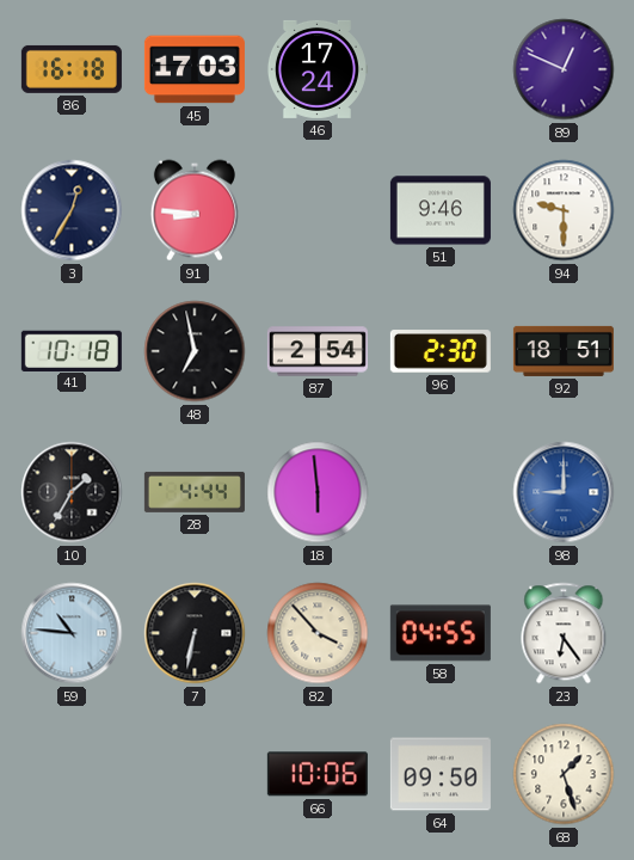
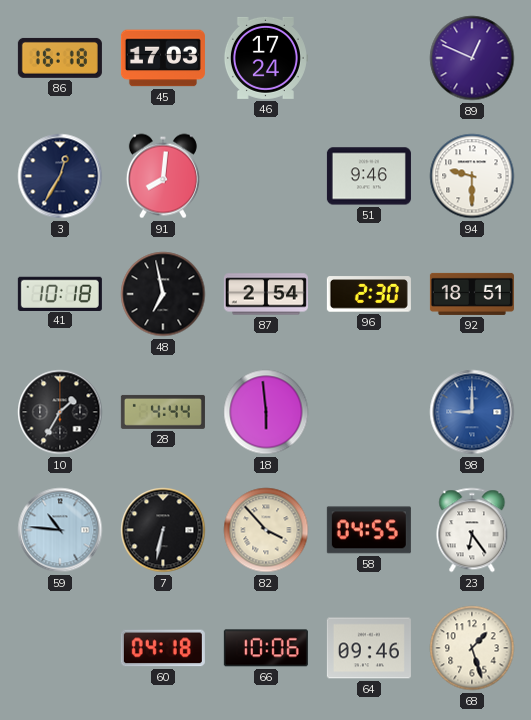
91: 8:46 -> 8:01
60: none -> 04:18
64: 09:50 -> 09:46
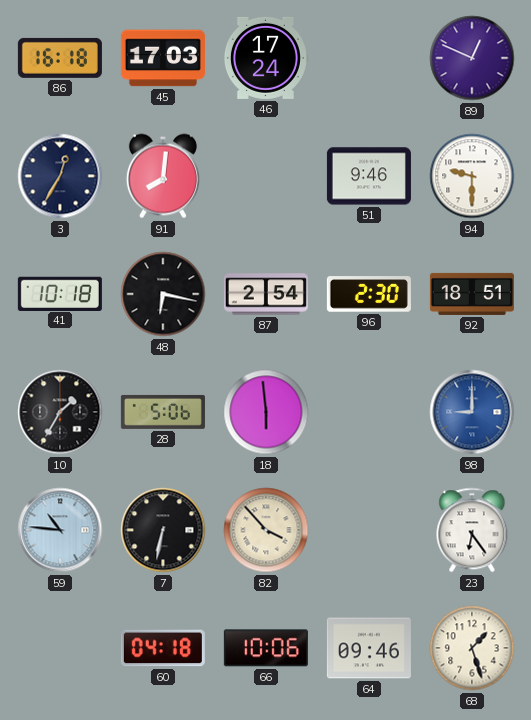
48: 6:58 -> 6:17
28: 4:44 -> 5:06
58: 04:55 -> none
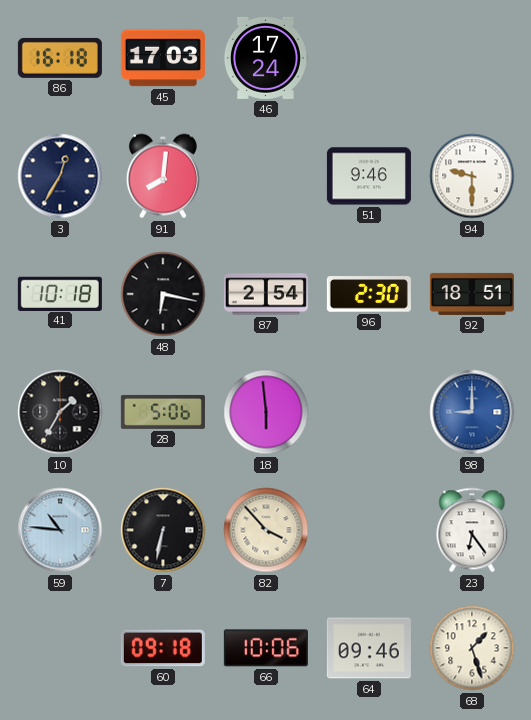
89: 12:49 -> none
60: 04:18 -> 09:18
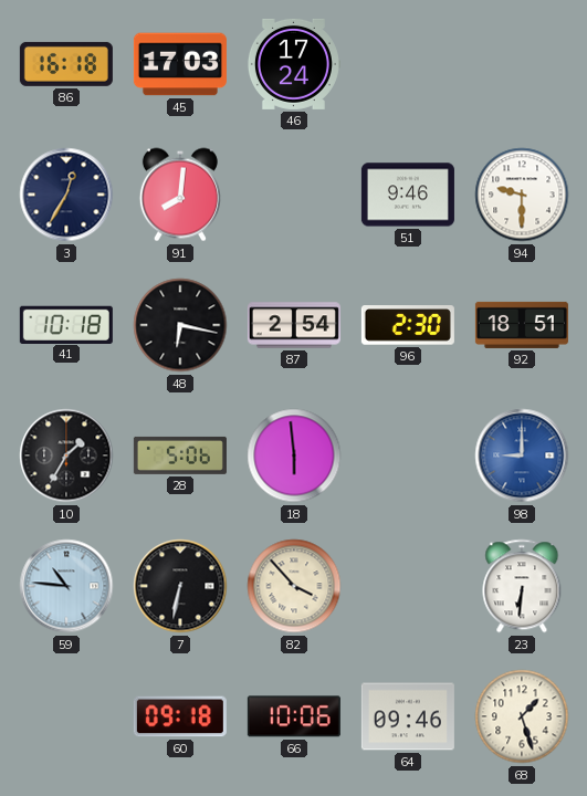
23: 6:24 -> 6:31
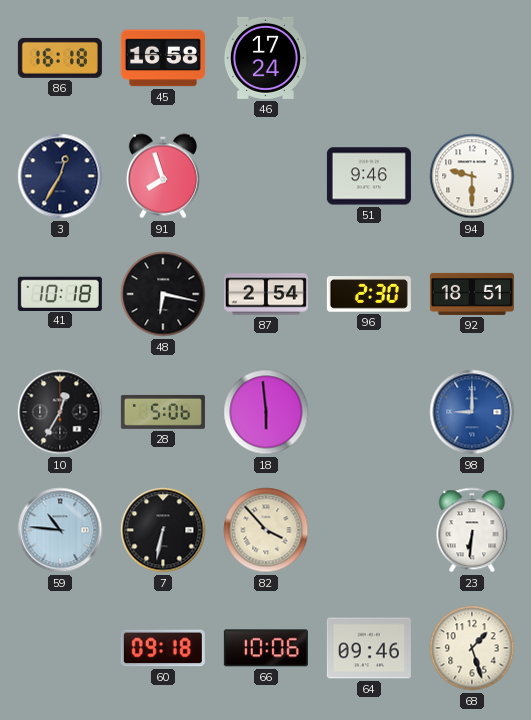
45: 17:03 -> 16:58
91: 8:01 -> 7:57
10: 1:35 -> 12:35
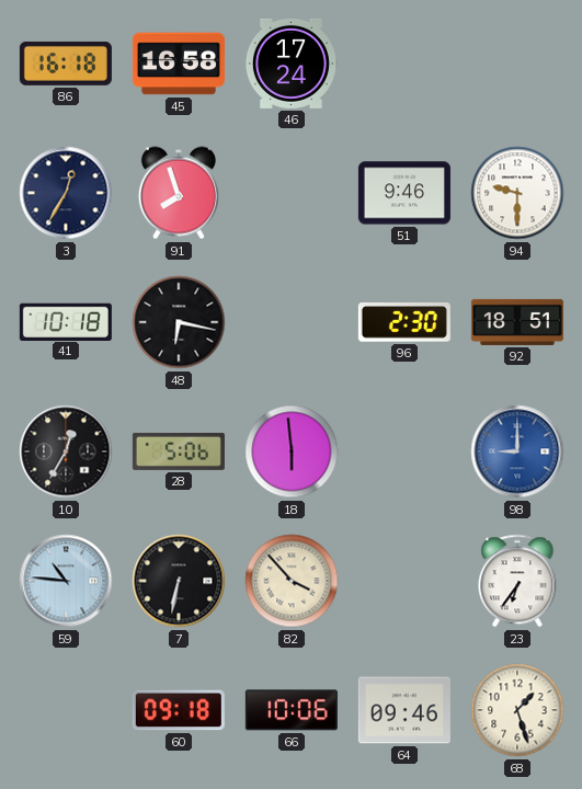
87: 2:54 -> none
23: 6:31 -> 6:36
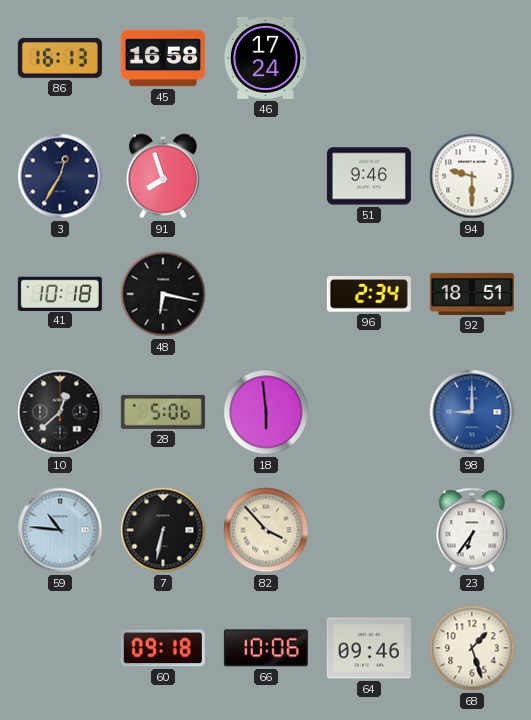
86: 16:18 -> 16:13
96: 2:30 -> 2:34
10: 12:35 -> 12:38
